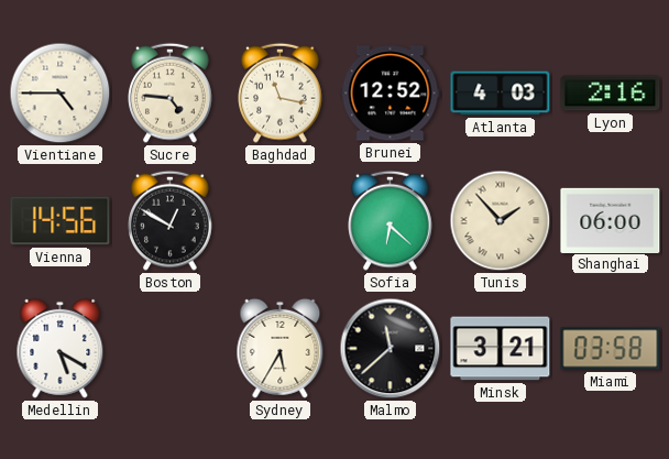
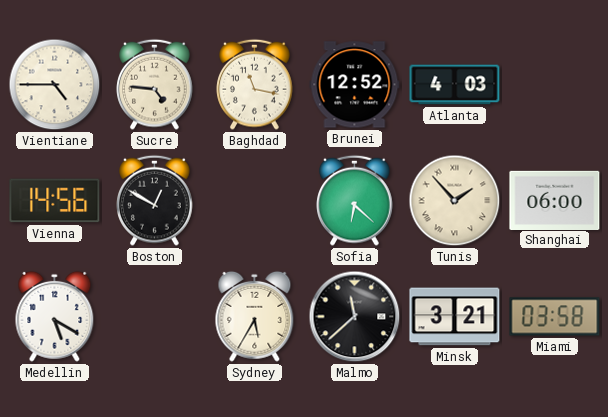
Lyon: 2:16 -> none
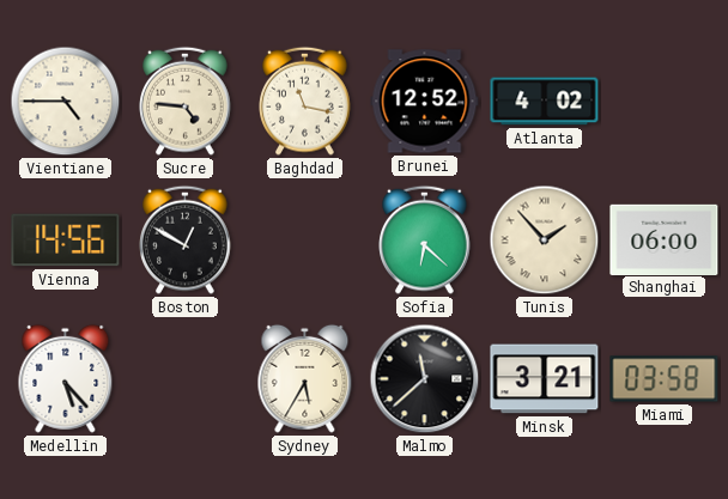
Atlanta: 4:03 -> 4:02
Medellin: 5:20 -> 5:23
